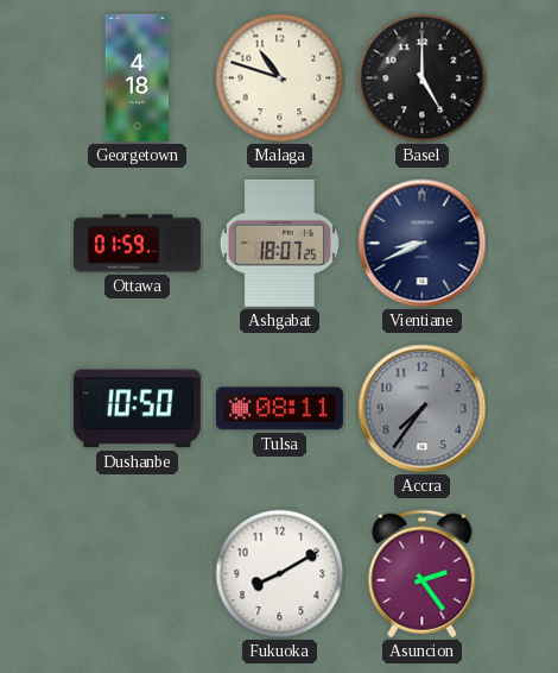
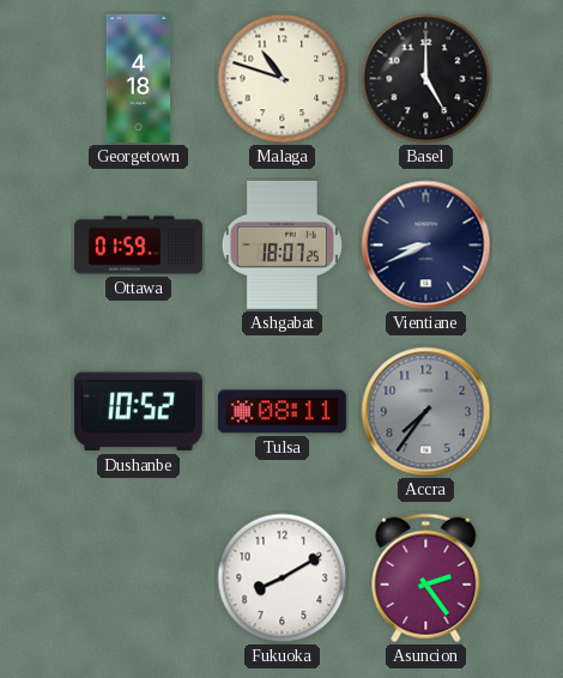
Dushanbe: 10:50 -> 10:52
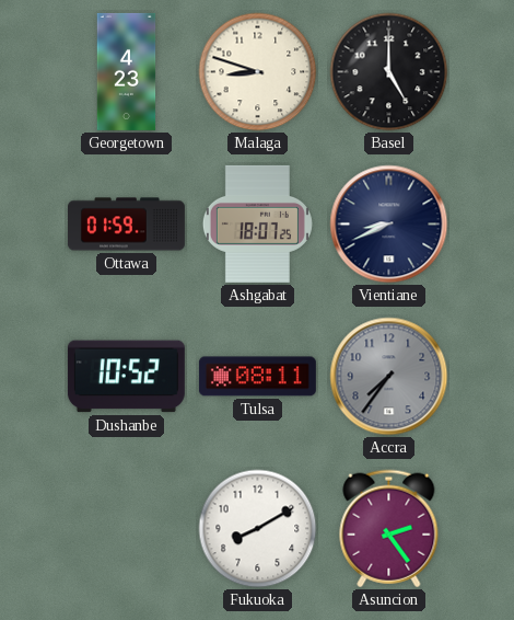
Georgetown: 4:18 -> 4:23
Malaga: 10:48 -> 8:48
